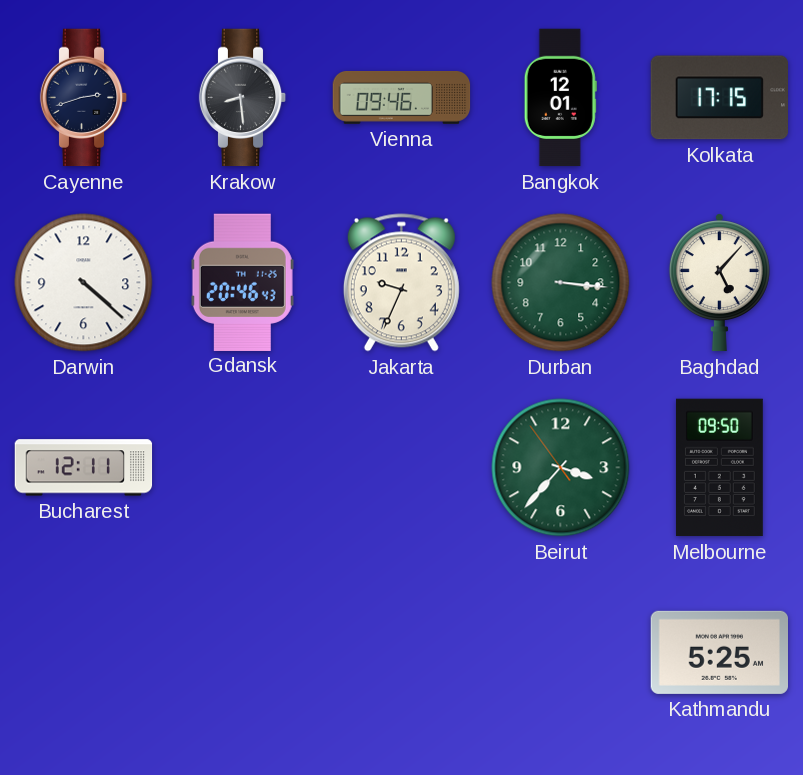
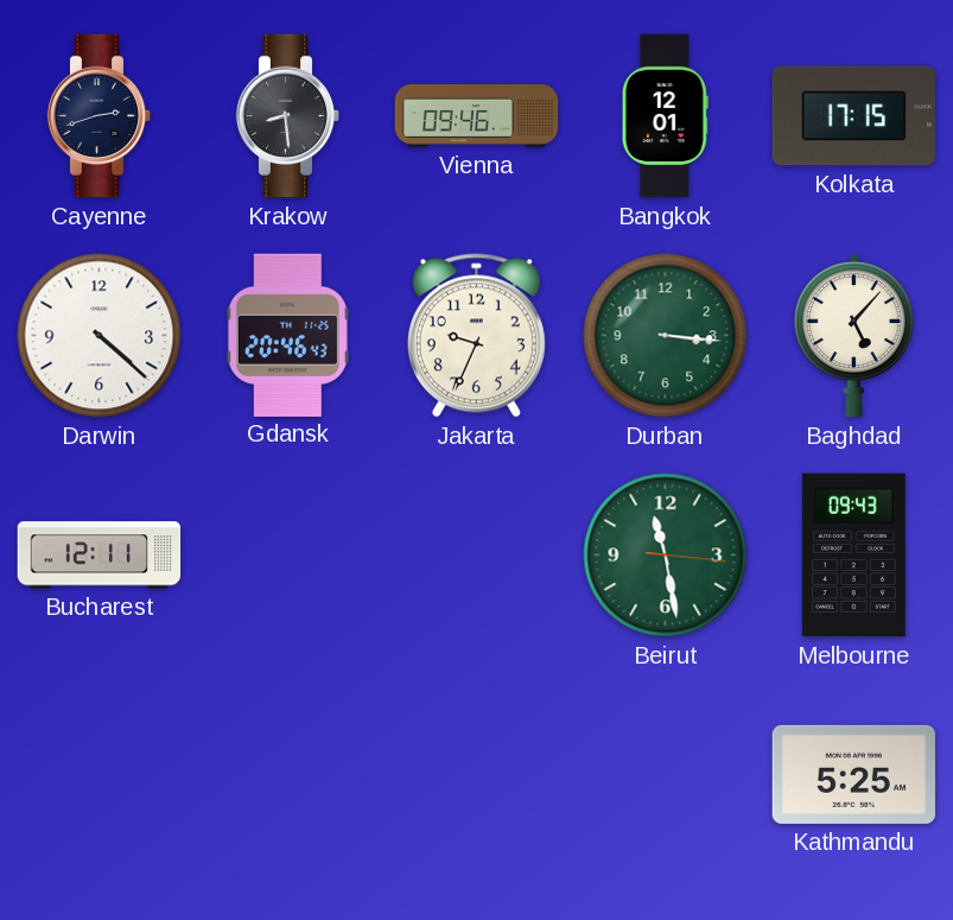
Beirut: 3:36 -> 11:28
Melbourne: 09:50 -> 09:43
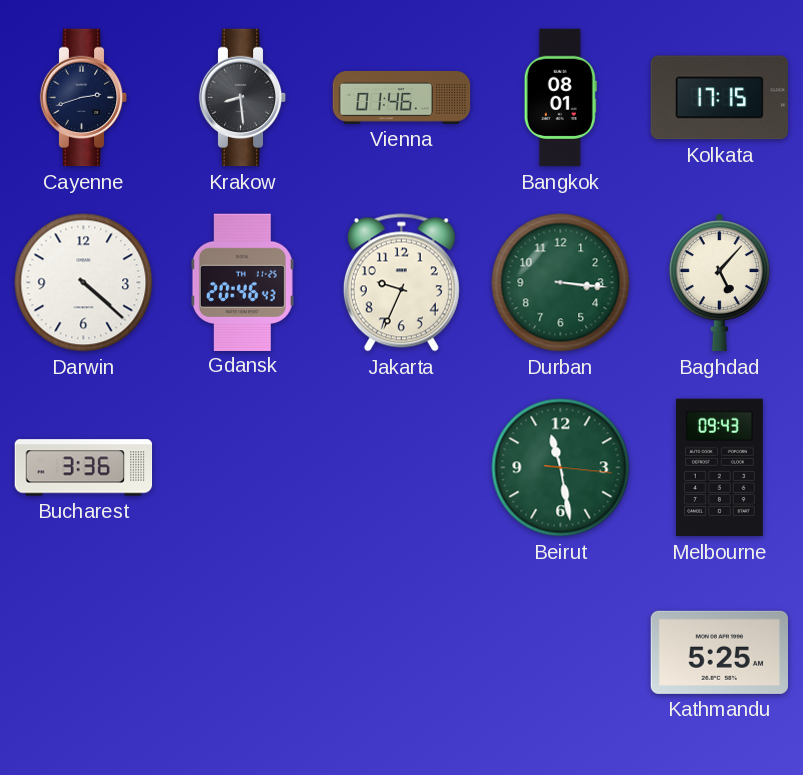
Vienna: 09:46 -> 01:46
Bangkok: 12:01 -> 08:01
Bucharest: 12:11 -> 3:36
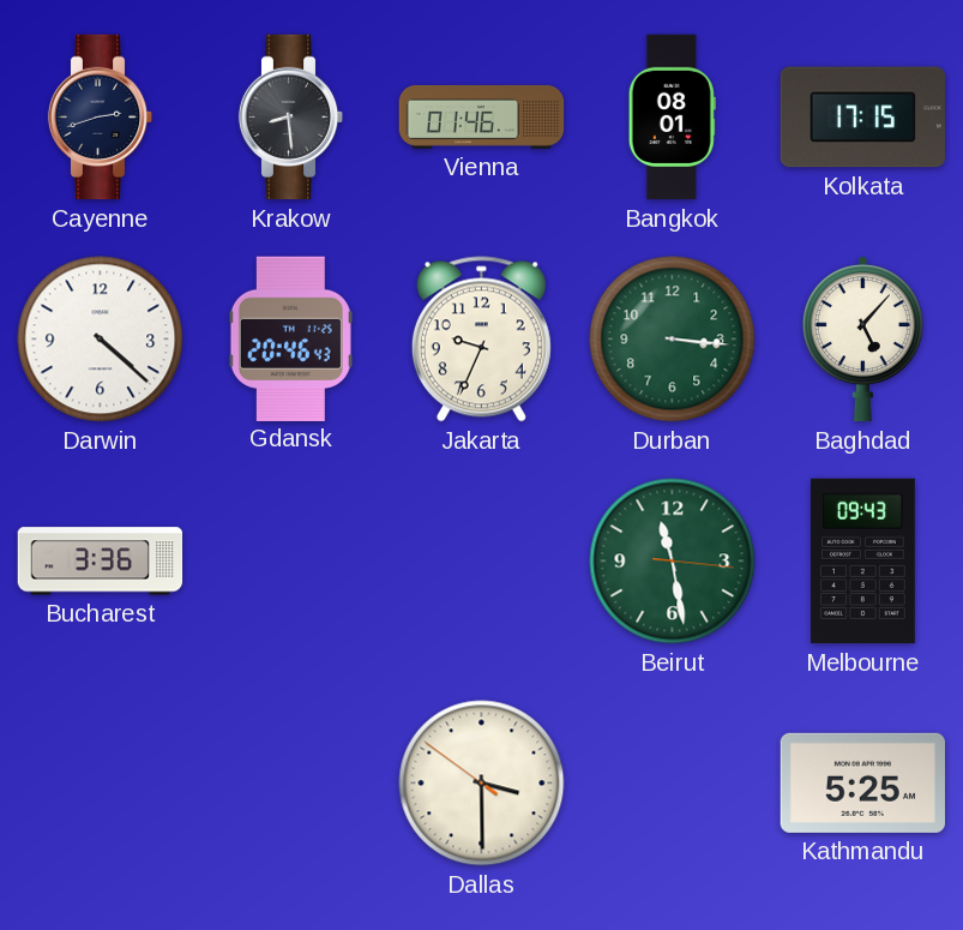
Dallas: none -> 3:29
